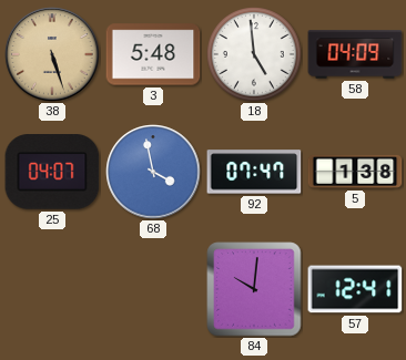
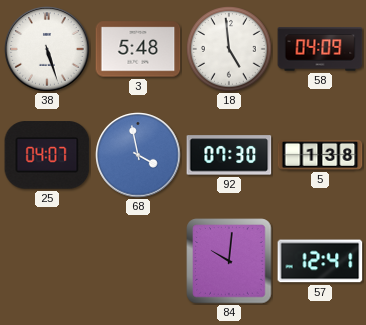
38 dial: champagne -> white
92: 07:47 -> 07:30
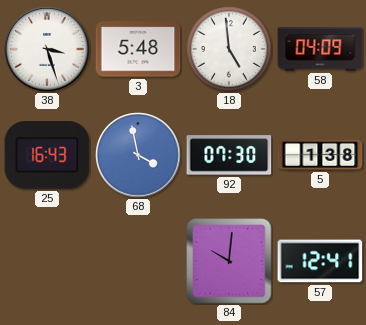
38: 5:27 -> 3:27
25: 04:07 -> 16:43
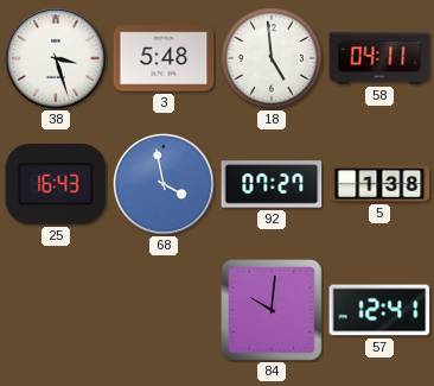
58: 04:09 -> 04:11
92: 07:30 -> 07:27
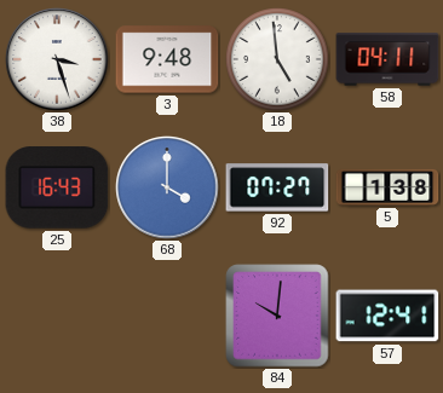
3: 5:48 -> 9:48
68: 3:58 -> 4:00
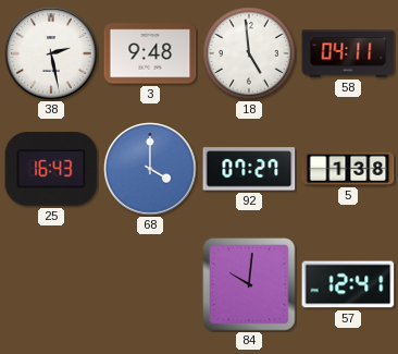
38: 3:27 -> 2:28
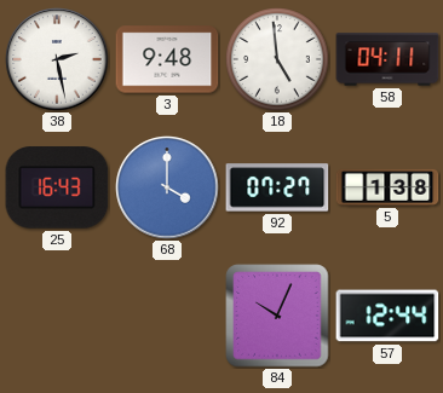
84: 10:01 -> 10:04
57: 12:41 -> 12:44
